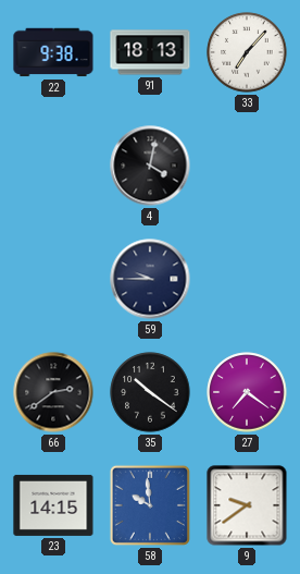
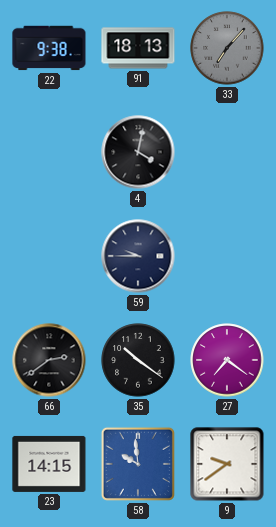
33 dial: white -> grey
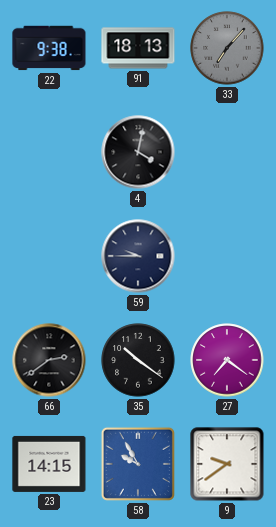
58: 9:59 -> 9:55
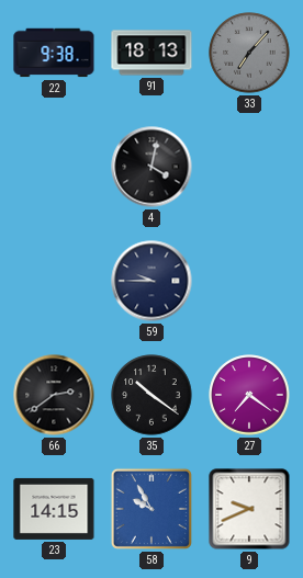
9: 9:39 -> 9:41
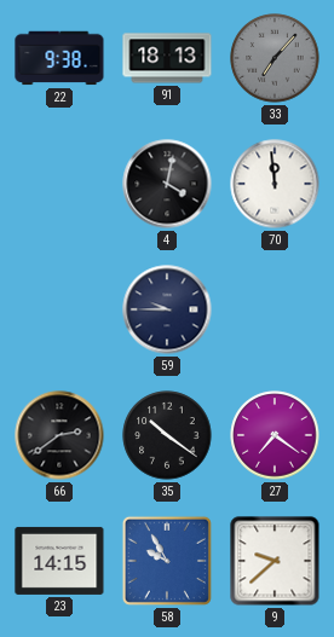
70: none -> 11:59
9: 9:41 -> 9:38
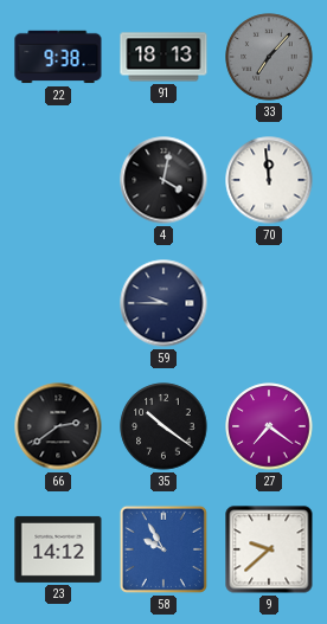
23: 14:15 -> 14:12
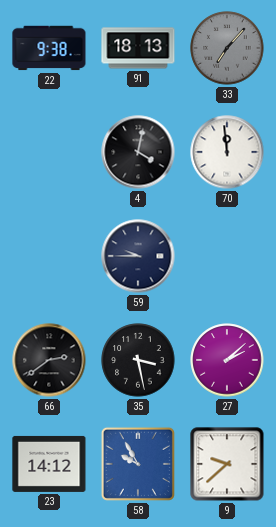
35: 10:21 -> 3:28
27: 7:21 -> 2:08
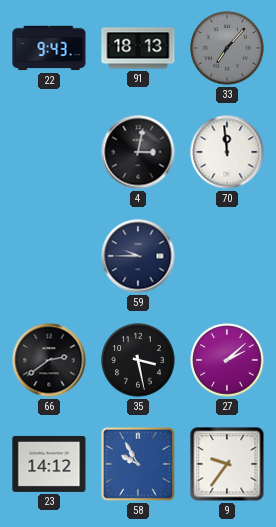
22: 9:38 -> 9:43
4: 4:02 -> 3:02
9: 9:38 -> 9:36
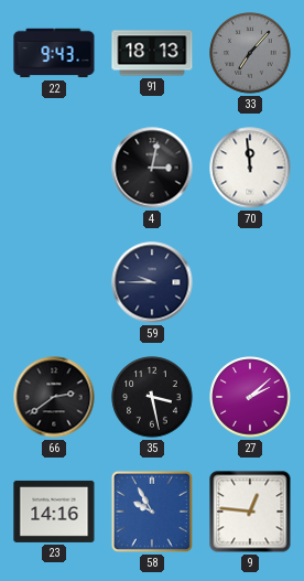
23: 14:12 -> 14:16
9: 9:36 -> 12:46
